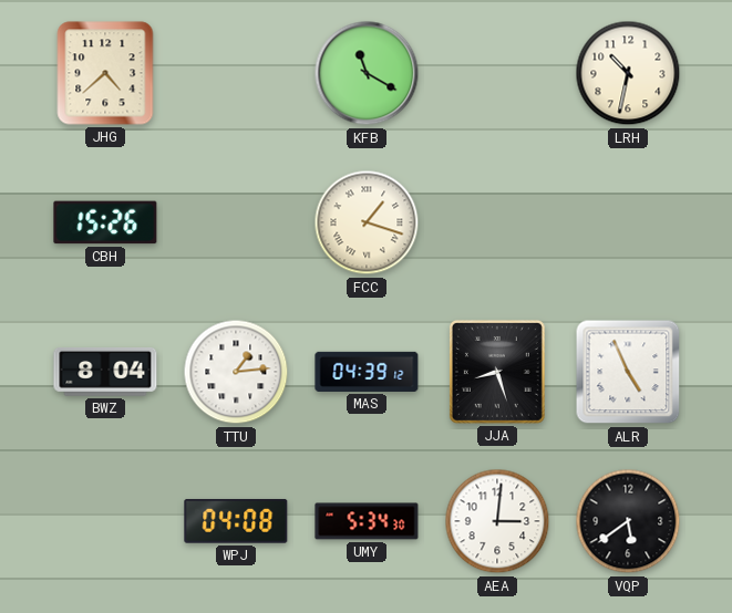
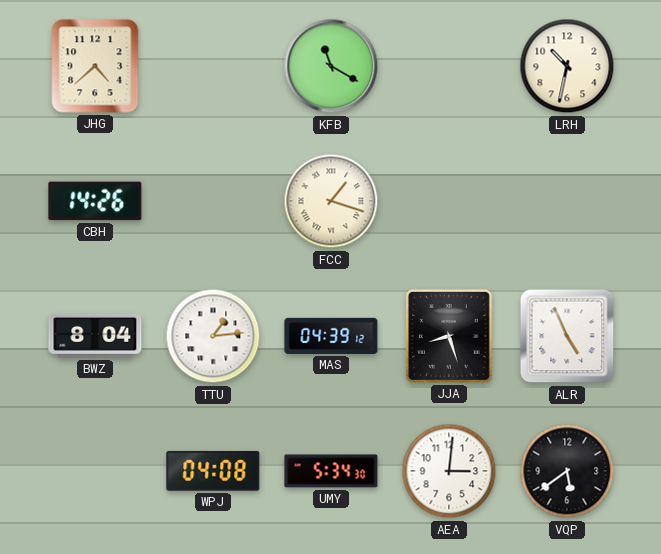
CBH: 15:26 -> 14:26
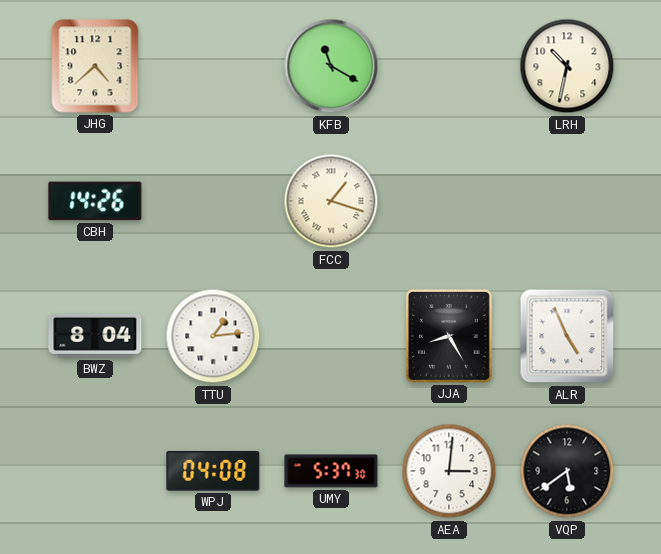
MAS: 04:39 -> none
JJA: 8:27 -> 8:25
UMY: 5:34 -> 5:37
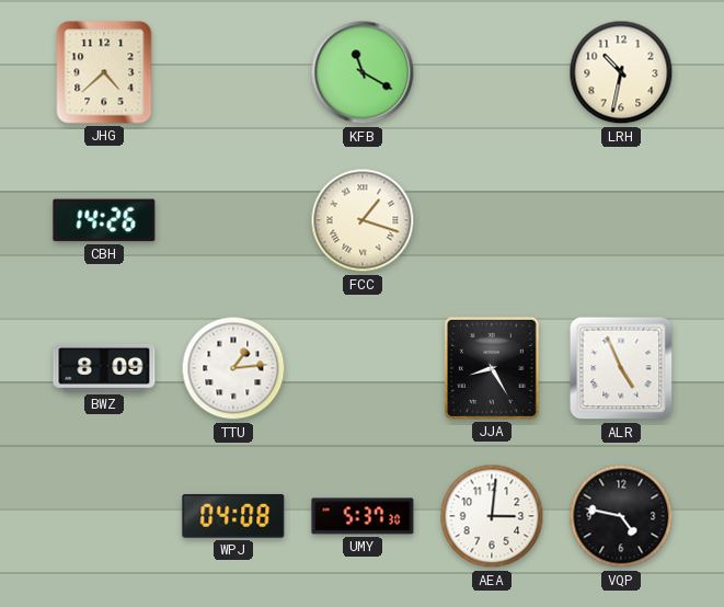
BWZ: 8:04 -> 8:09
VQP: 5:39 -> 4:47
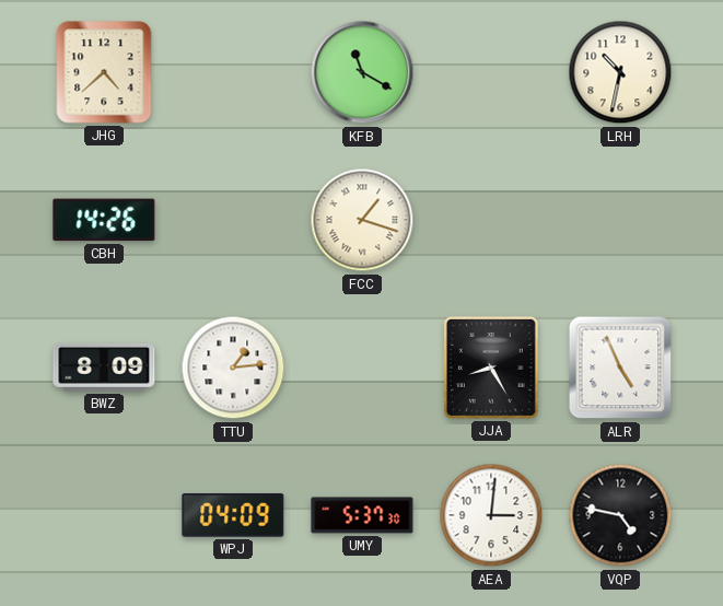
WPJ: 04:08 -> 04:09
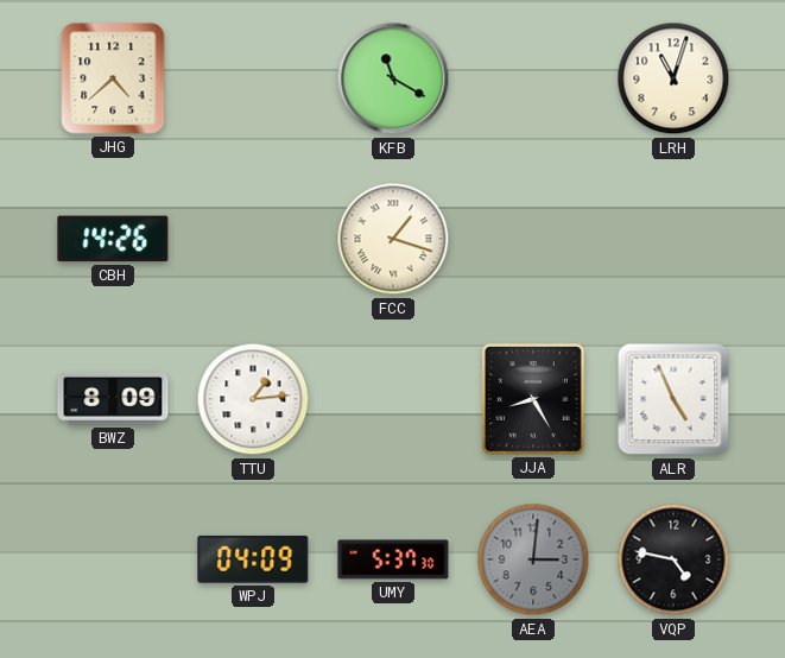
LRH: 10:32 -> 11:03
AEA dial: white -> grey
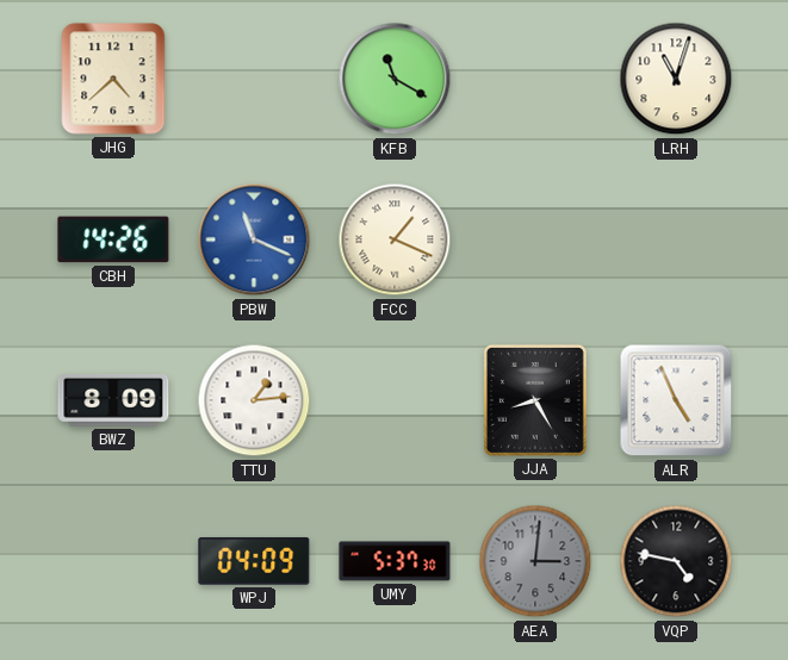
PBW: none -> 11:19
FCC: 1:18 -> 1:19
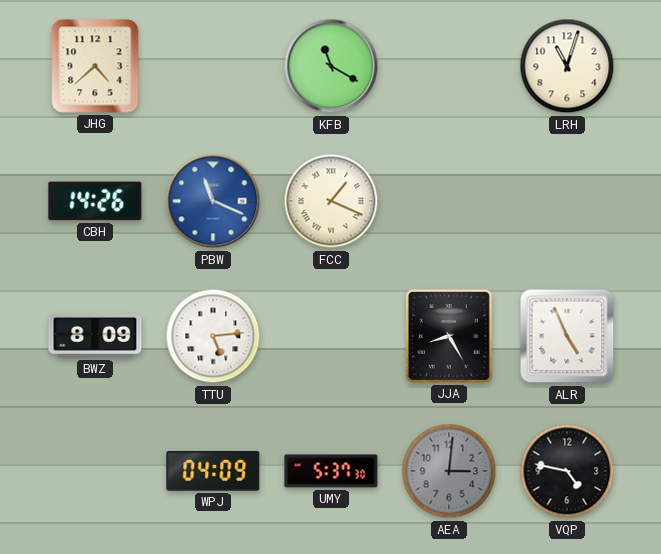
TTU: 1:14 -> 5:14
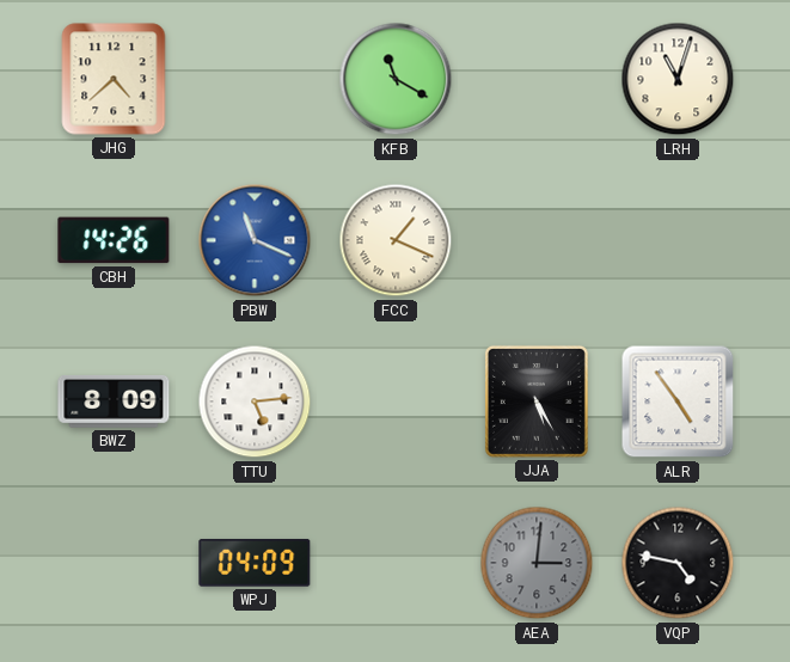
JJA: 8:25 -> 5:25
ALR: 4:56 -> 4:54
UMY: 5:37 -> none
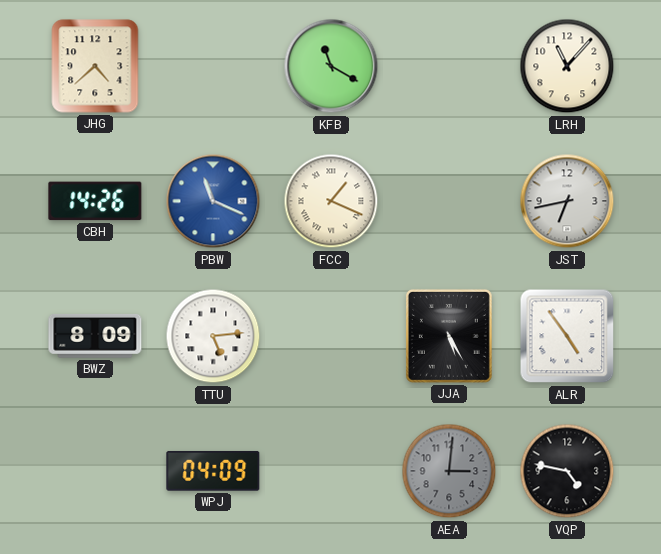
LRH: 11:03 -> 11:07
JST: none -> 6:43
